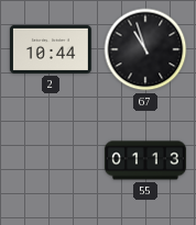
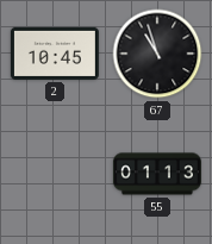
2: 10:44 -> 10:45
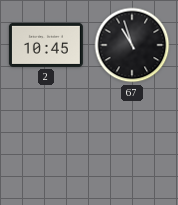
55: 01:13 -> none
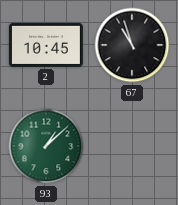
93: none -> 1:08
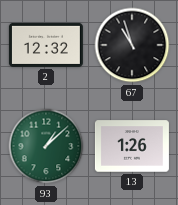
2: 10:45 -> 12:32
13: none -> 1:26
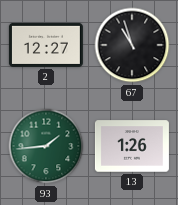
2: 12:32 -> 12:27
93: 1:08 -> 1:44
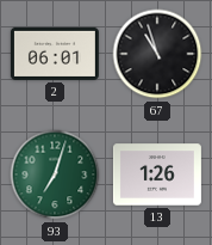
2: 12:27 -> 06:01
93: 1:44 -> 7:03
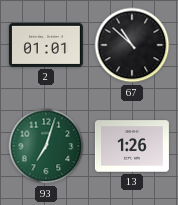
2: 06:01 -> 01:01
67: 10:57 -> 10:52
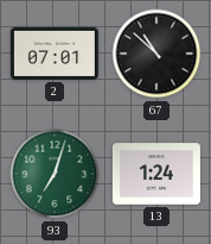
2: 01:01 -> 07:01
13: 1:26 -> 1:24
